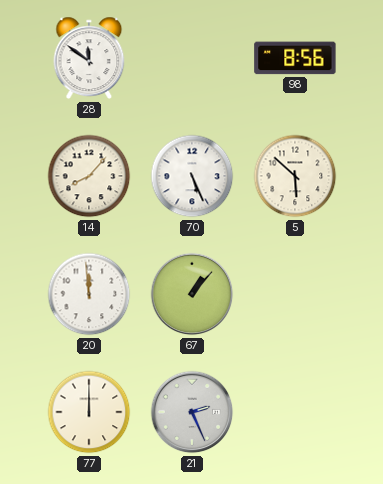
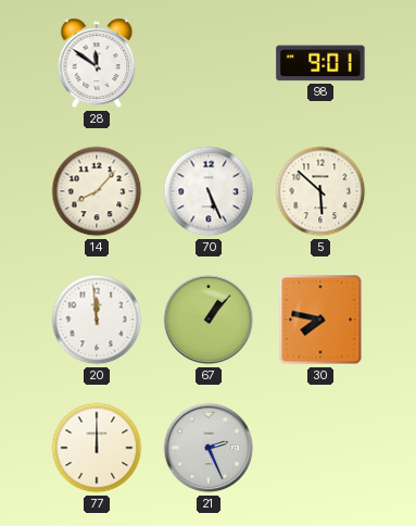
98: 8:56 -> 9:01
30: none -> 7:47
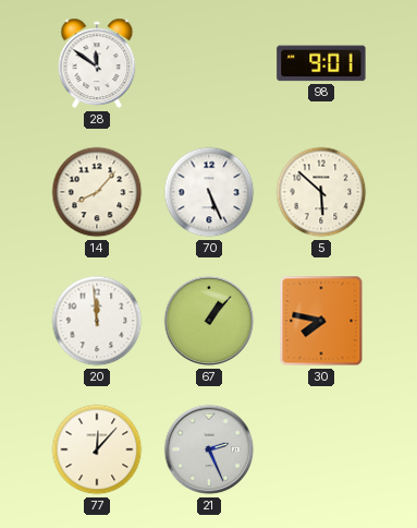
77: 12:00 -> 12:07
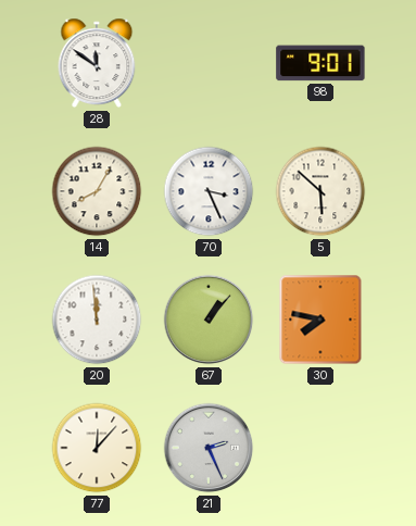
14: 8:07 -> 8:05
70: 5:26 -> 3:26
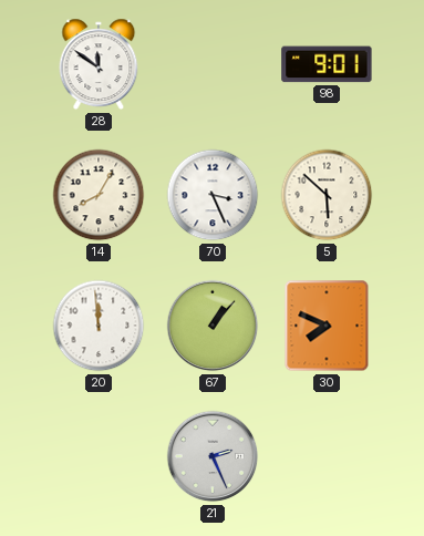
30: 7:47 -> 7:49
77: 12:07 -> none
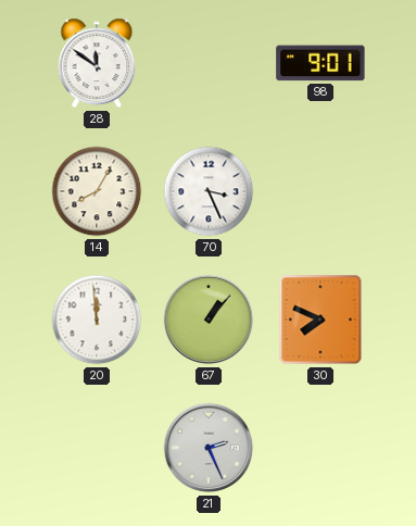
5: 5:52 -> none
